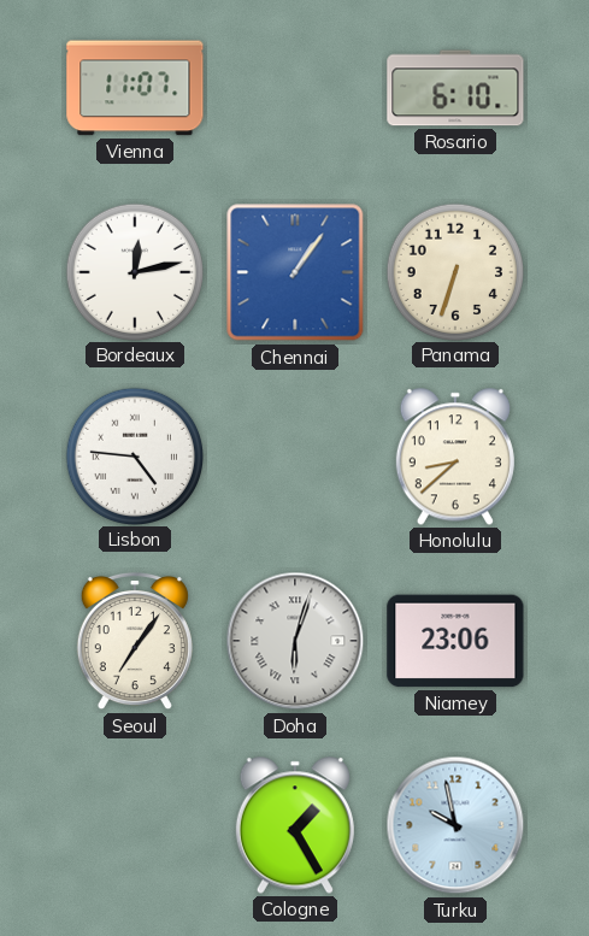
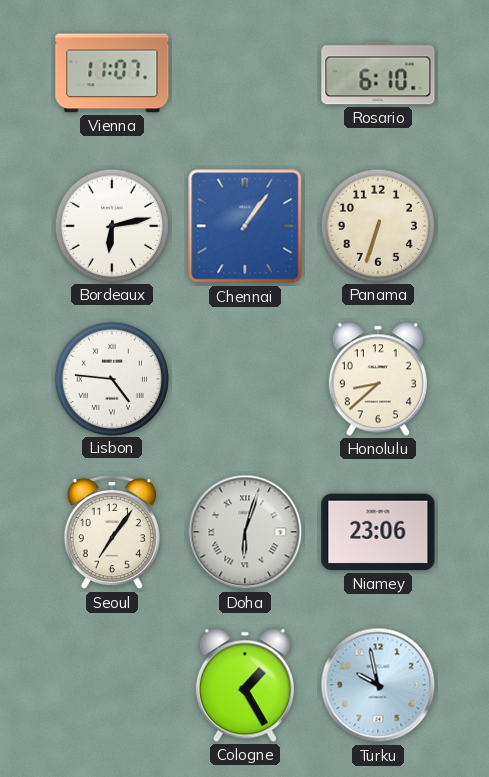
Bordeaux: 12:13 -> 6:13
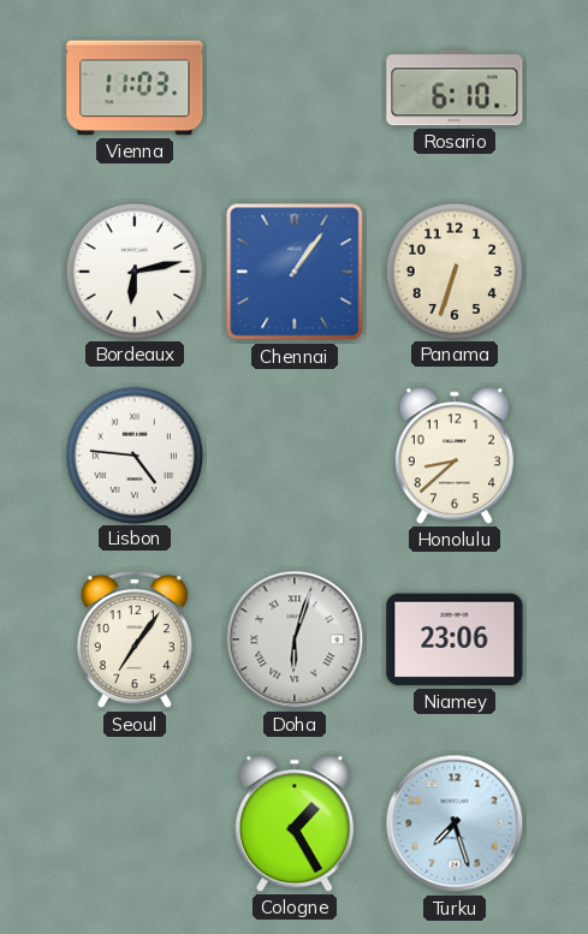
Vienna: 11:07 -> 11:03
Turku: 9:58 -> 7:27
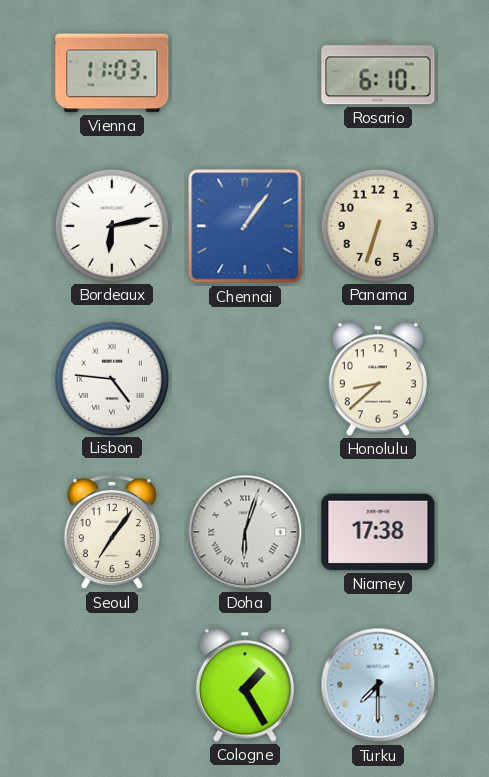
Niamey: 23:06 -> 17:38
Turku: 7:27 -> 7:30
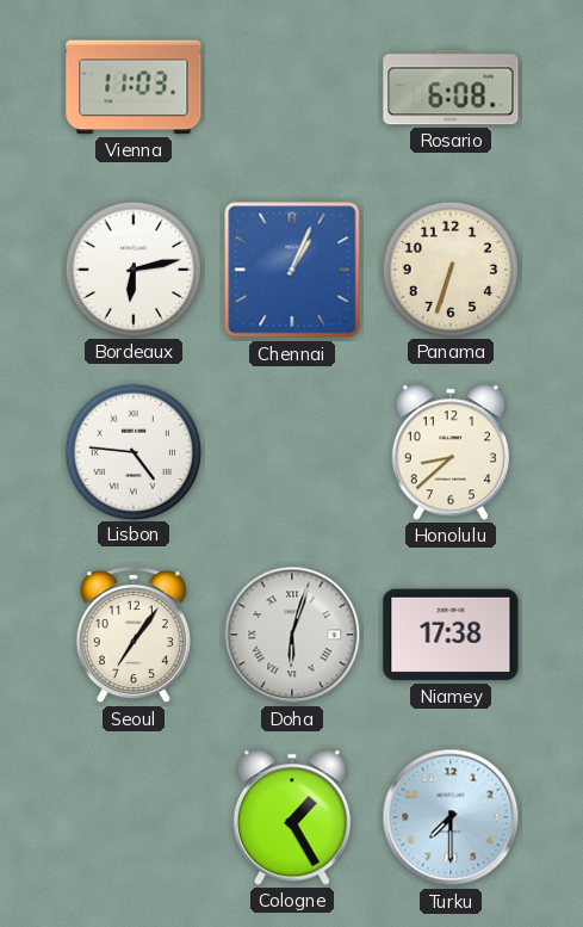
Rosario: 6:10 -> 6:08
Chennai: 1:06 -> 1:04
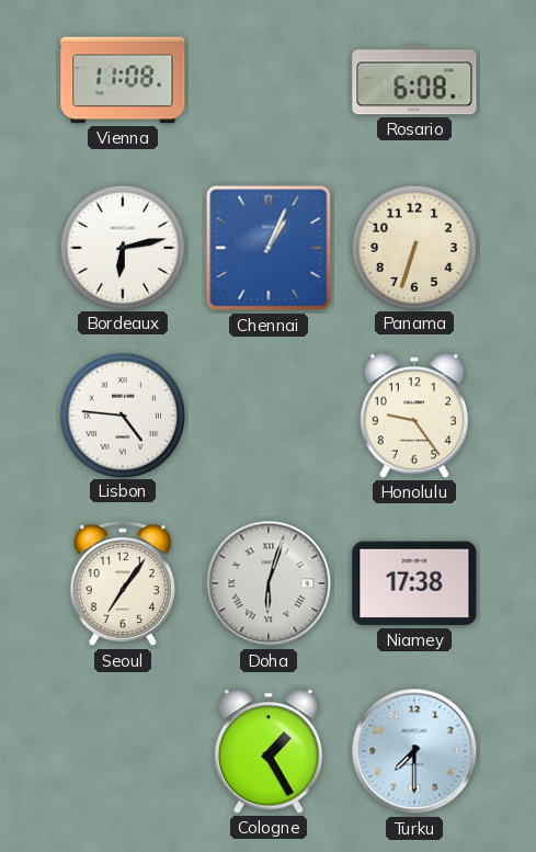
Vienna: 11:03 -> 11:08
Honolulu: 8:38 -> 9:24
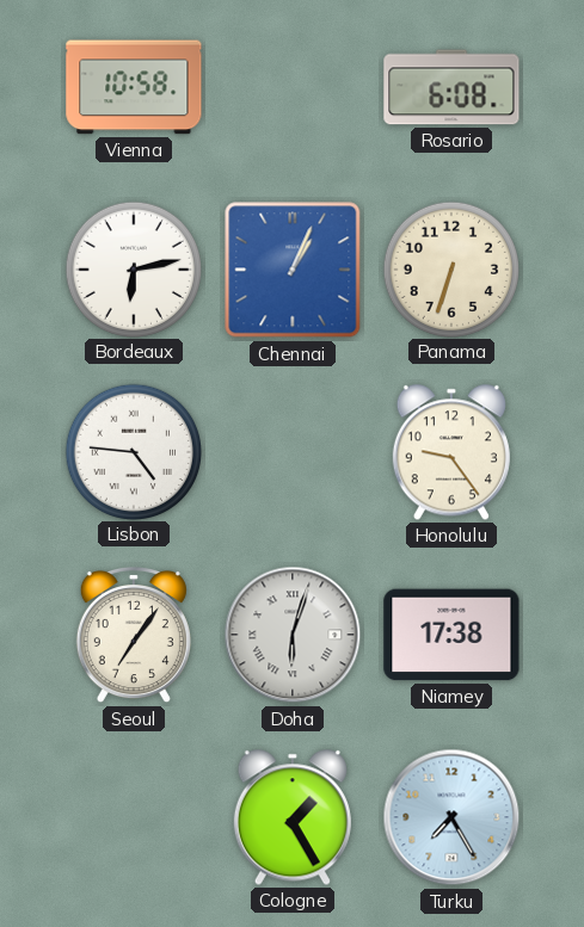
Vienna: 11:08 -> 10:58
Turku: 7:30 -> 7:25
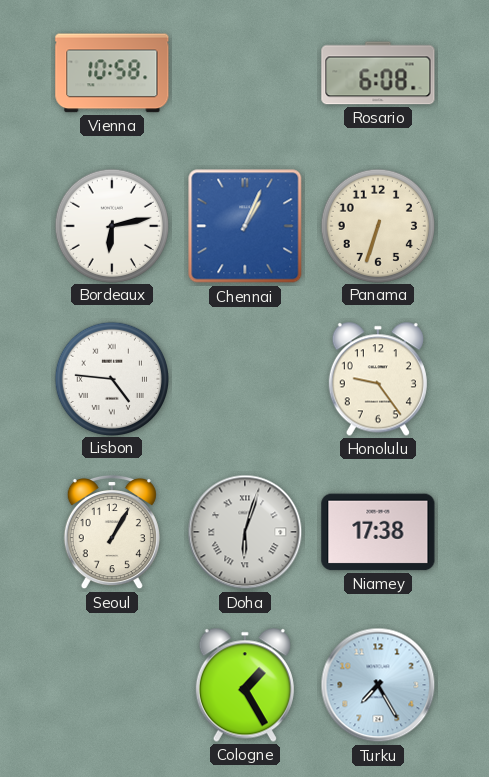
Seoul: 7:06 -> 1:05
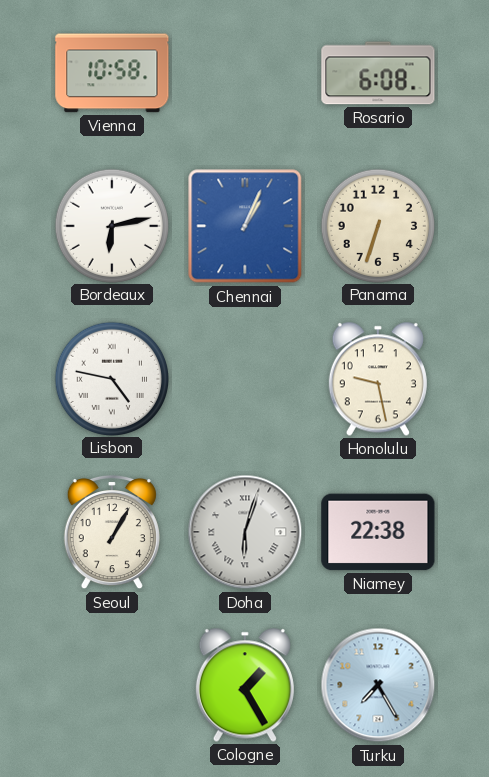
Lisbon: 4:46 -> 4:47
Honolulu: 9:24 -> 9:28
Niamey: 17:38 -> 22:38
